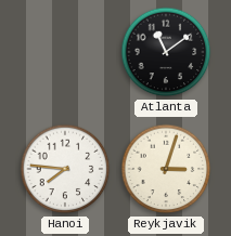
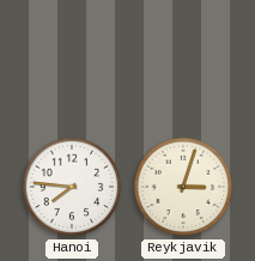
Atlanta: 11:09 -> none
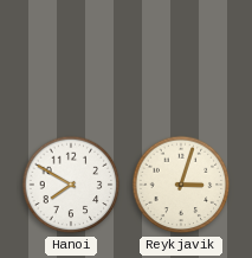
Hanoi: 7:46 -> 7:50
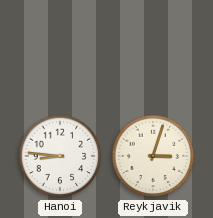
Hanoi: 7:50 -> 8:46
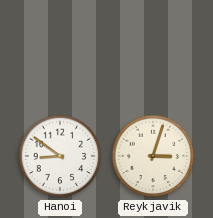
Hanoi: 8:46 -> 8:51
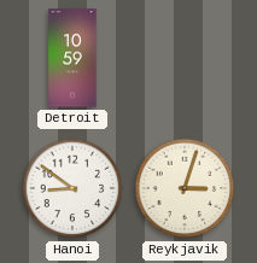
Detroit: none -> 10:59
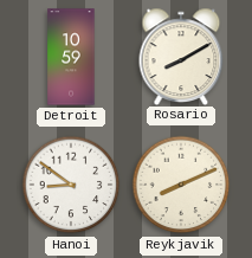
Rosario: none -> 8:10
Reykjavik: 3:03 -> 8:11
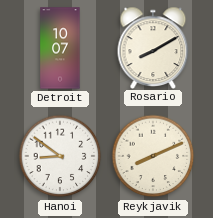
Detroit: 10:59 -> 10:07
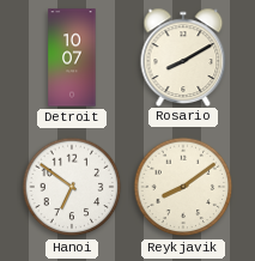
Hanoi: 8:51 -> 6:51
Reykjavik: 8:11 -> 8:09
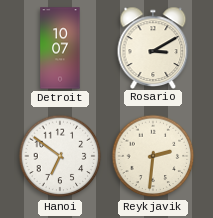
Rosario: 8:10 -> 3:10
Reykjavik: 8:09 -> 2:31
